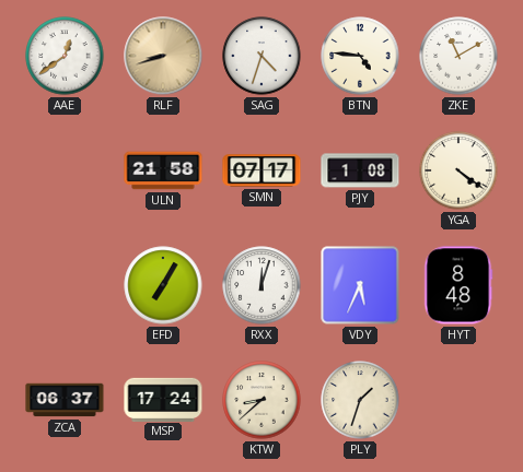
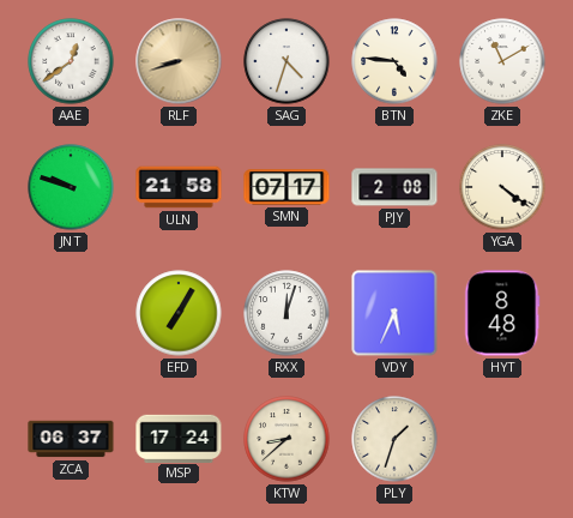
JNT: none -> 9:48
PJY: 1:08 -> 2:08
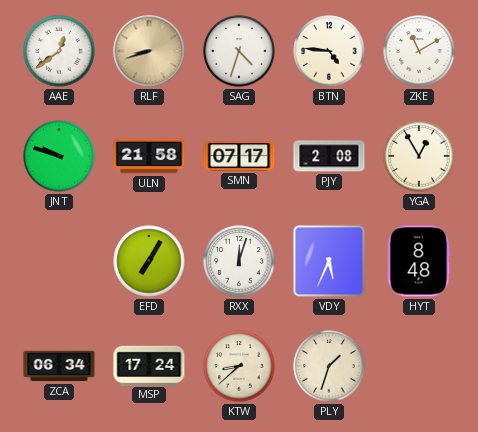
YGA: 4:21 -> 12:55
ZCA: 06:37 -> 06:34
